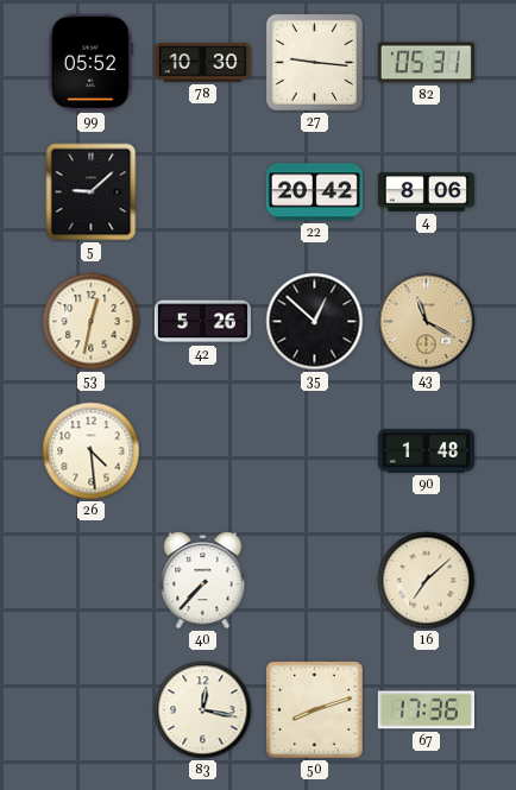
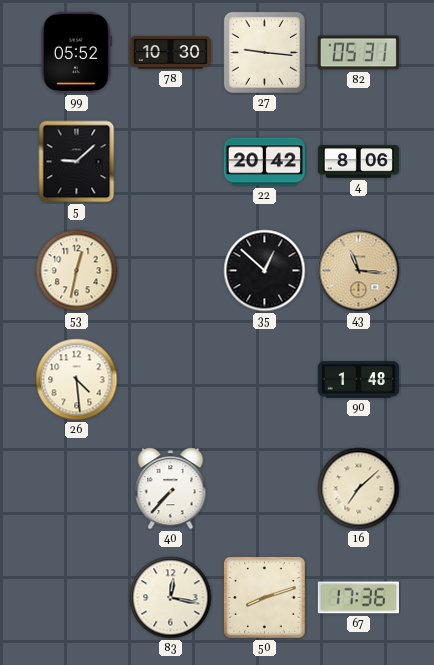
42: 5:26 -> none
43: 11:20 -> 11:16
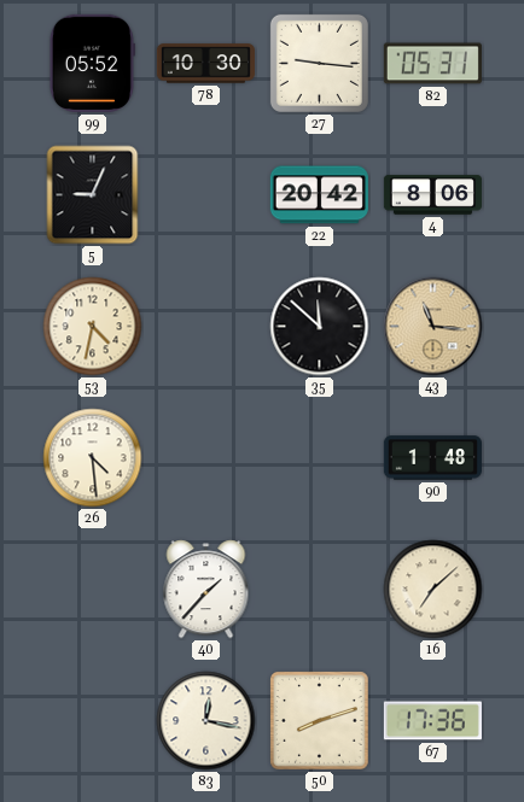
5: 9:08 -> 9:04
53: 12:32 -> 4:32
35: 12:52 -> 11:52
40: 7:37 -> 1:37
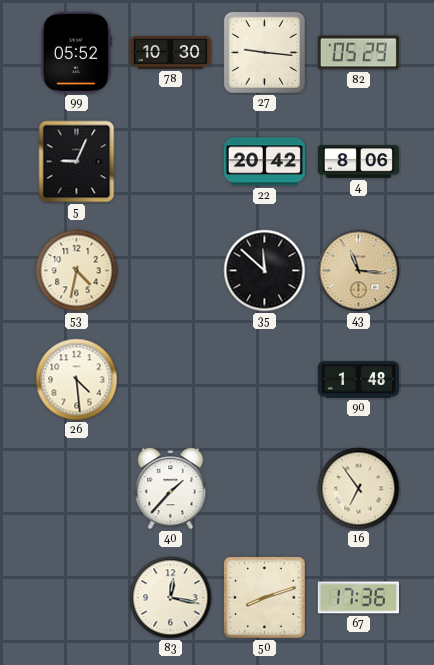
82: 05:31 -> 05:29
16: 7:08 -> 6:54
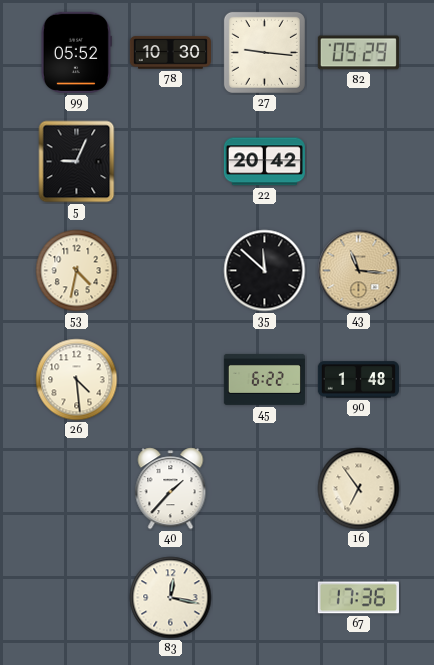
4: 8:06 -> none
45: none -> 6:22
50: 8:12 -> none
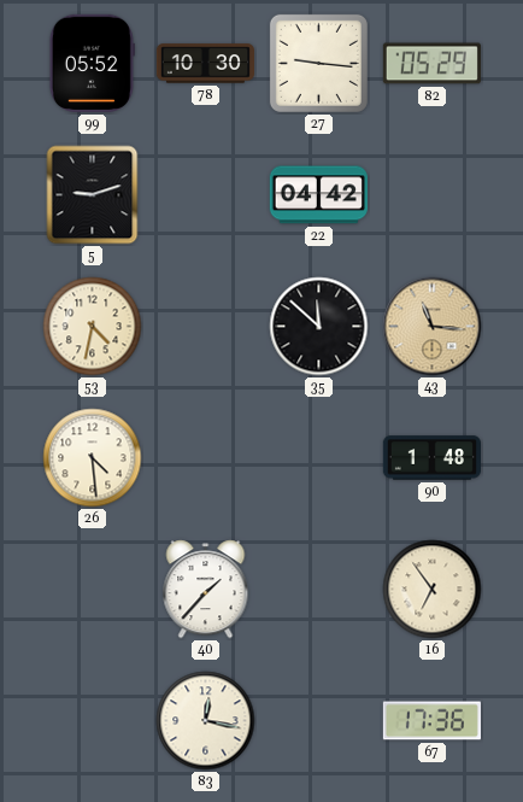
5: 9:04 -> 9:12
22: 20:42 -> 04:42
45: 6:22 -> none
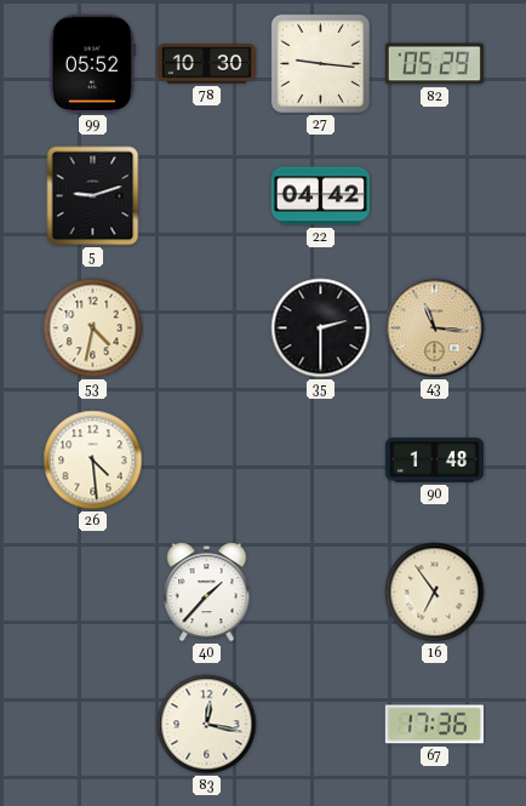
35: 11:52 -> 2:30
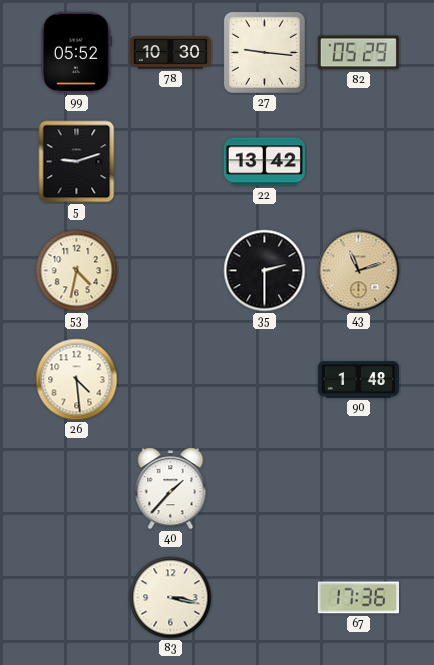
22: 04:42 -> 13:42
43: 11:16 -> 11:12
16: 6:54 -> none
83: 12:17 -> 3:17
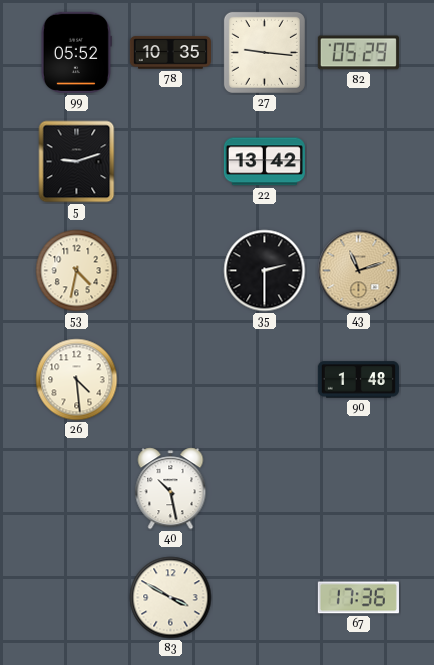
78: 10:30 -> 10:35
40: 1:37 -> 10:28
83: 3:17 -> 3:50
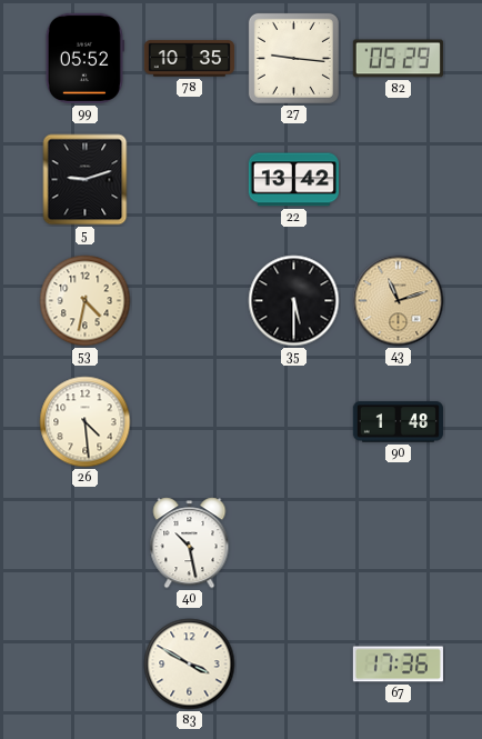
35: 2:30 -> 5:30
